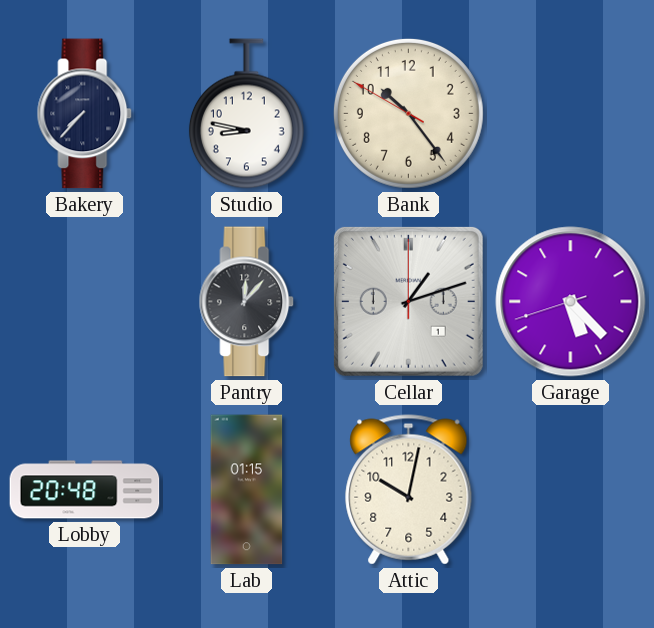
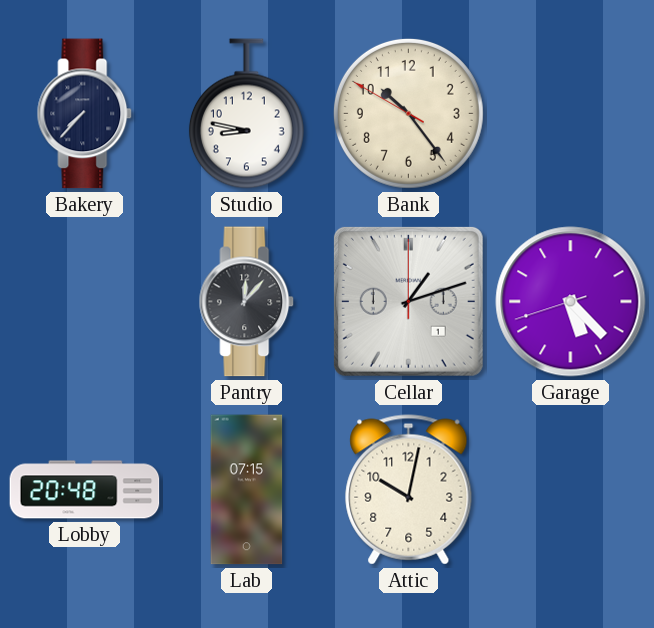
Lab: 01:15 -> 07:15
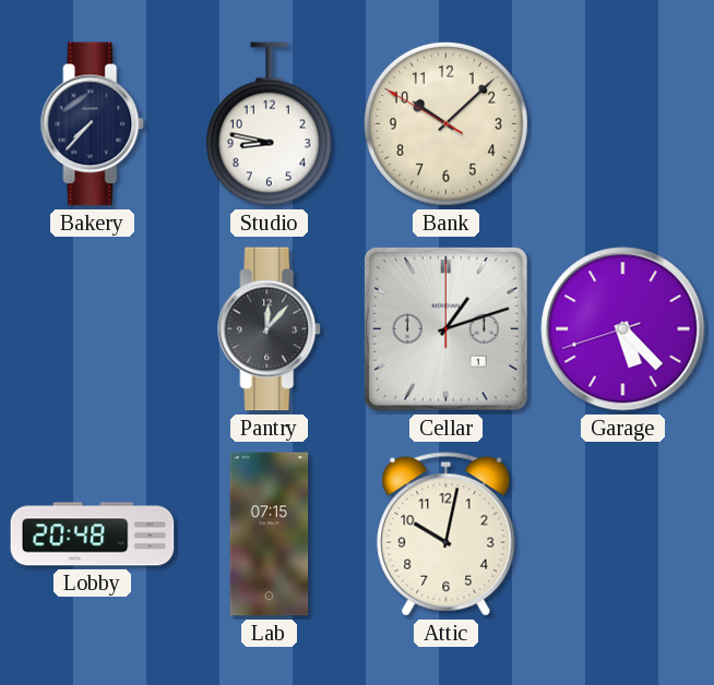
Bank: 10:23 -> 10:07
